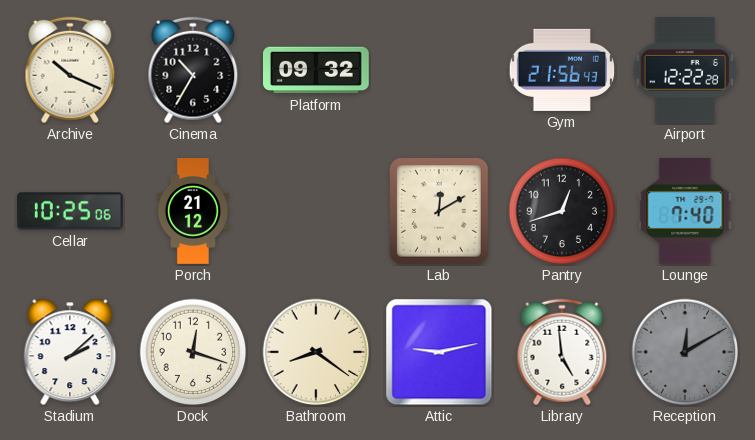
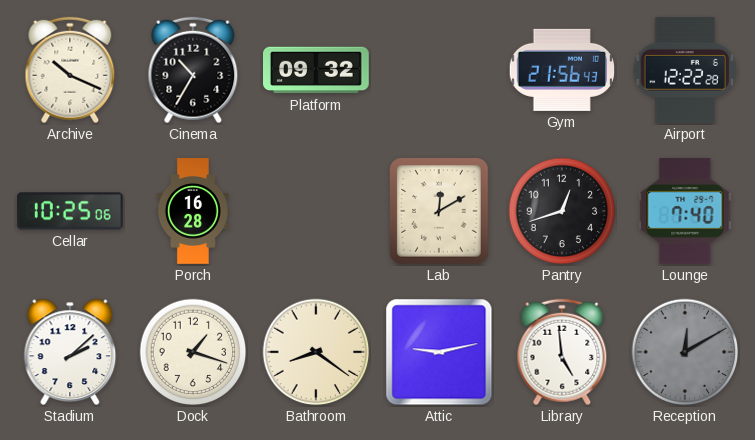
Porch: 21:12 -> 16:28
Dock: 12:18 -> 1:18
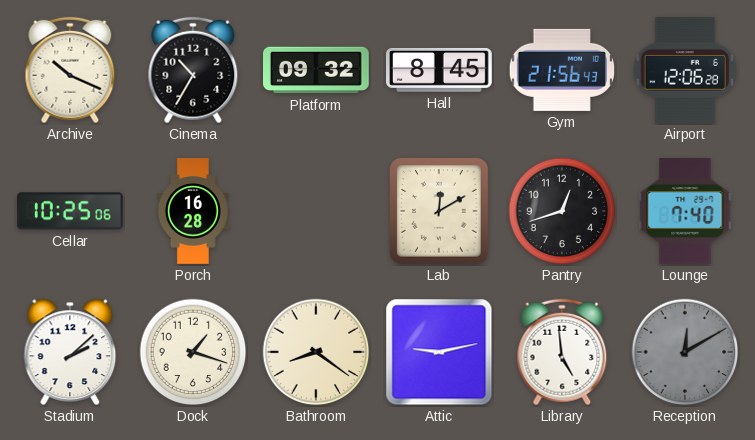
Hall: none -> 8:45
Airport: 12:22 -> 12:06
